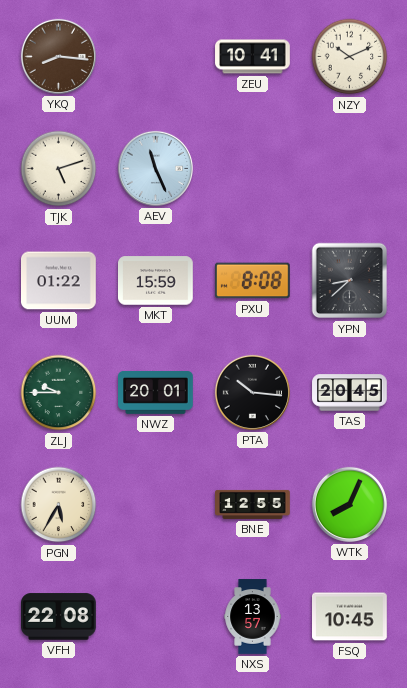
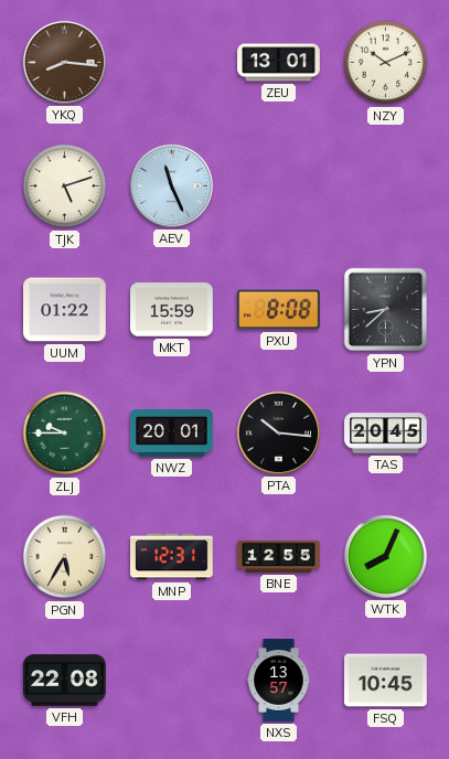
ZEU: 10:41 -> 13:01
MNP: none -> 12:31
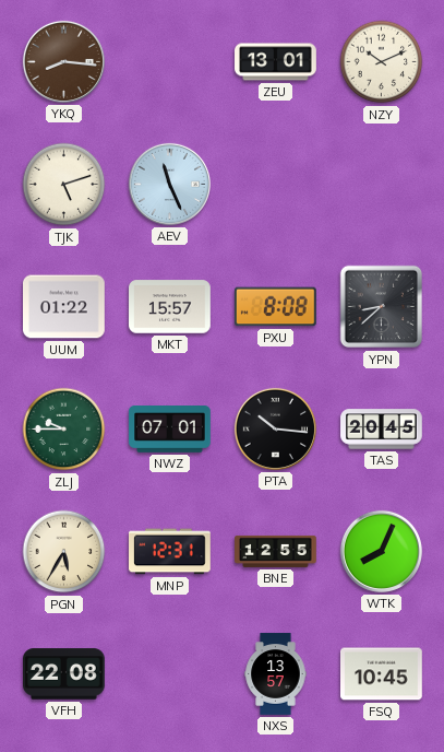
MKT: 15:59 -> 15:57
NWZ: 20:01 -> 07:01
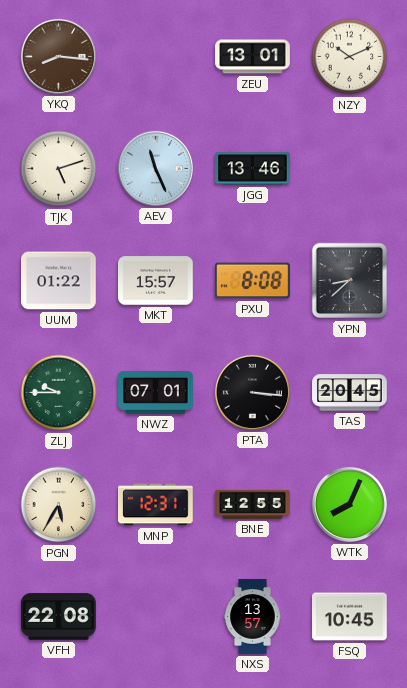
JGG: none -> 13:46
PTA: 10:16 -> 3:16
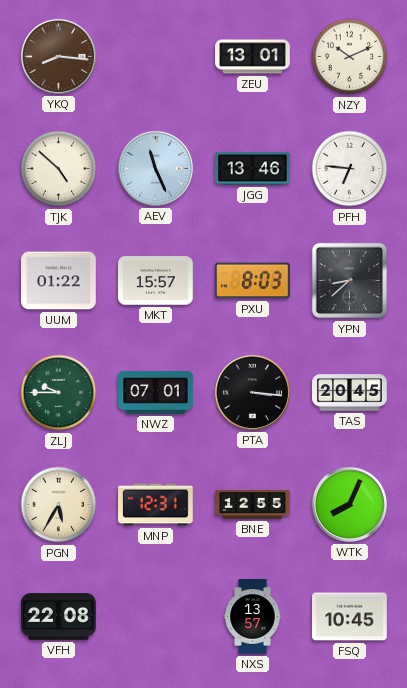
TJK: 5:12 -> 4:52
PFH: none -> 6:46
PXU: 8:08 -> 8:03
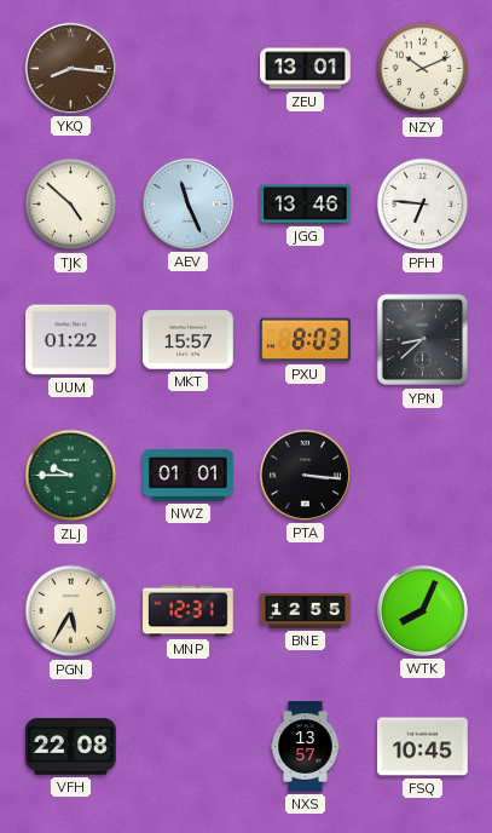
NWZ: 07:01 -> 01:01
TAS: 20:45 -> none
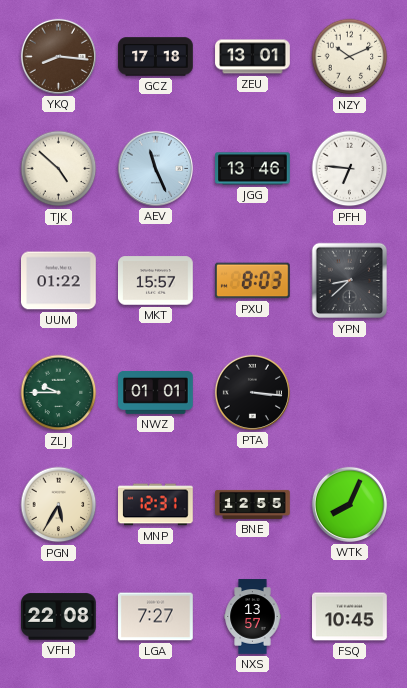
GCZ: none -> 17:18
LGA: none -> 7:27
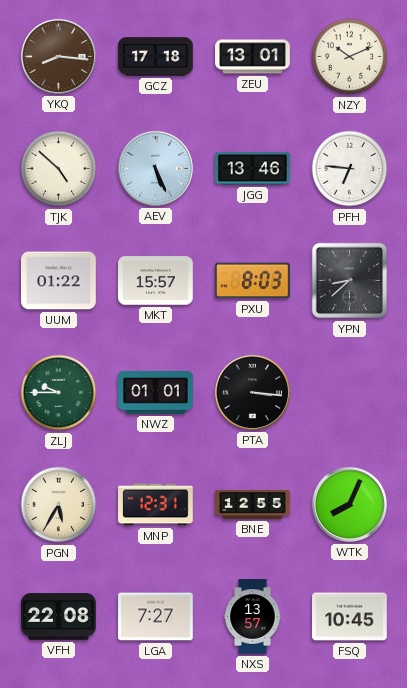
AEV: 11:26 -> 5:26
